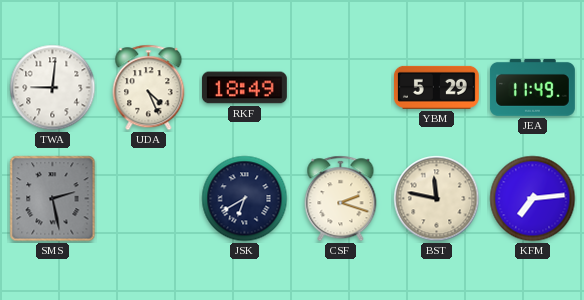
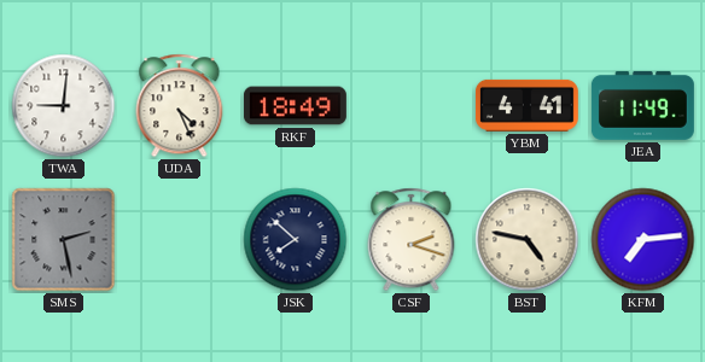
YBM: 5:29 -> 4:41
JSK: 6:40 -> 7:52
BST: 11:47 -> 4:47
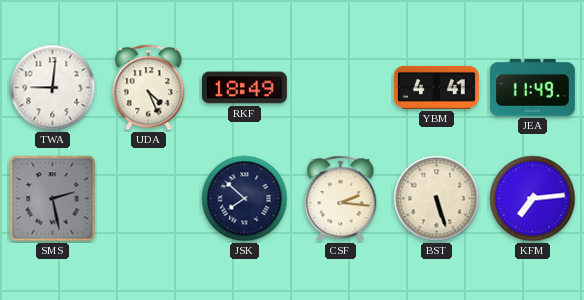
CSF: 2:18 -> 2:16
BST: 4:47 -> 5:27
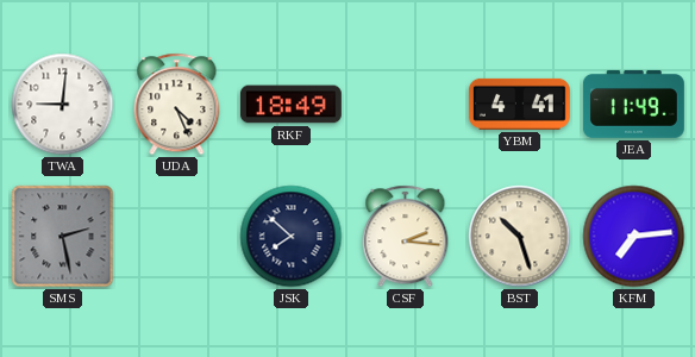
BST: 5:27 -> 10:27
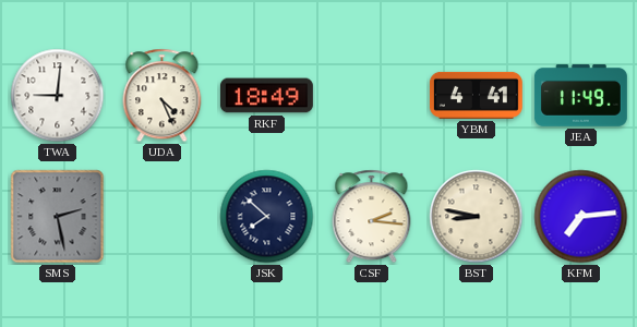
BST: 10:27 -> 8:47
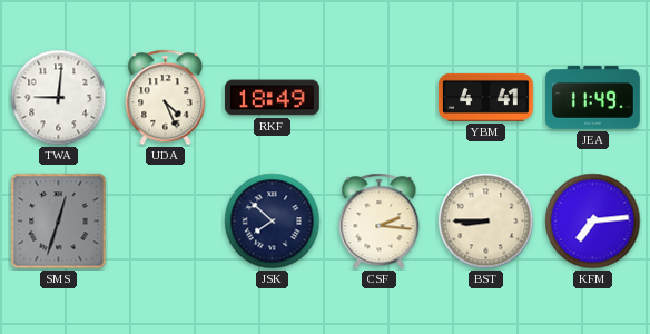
SMS: 2:28 -> 12:33
BST: 8:47 -> 8:45
